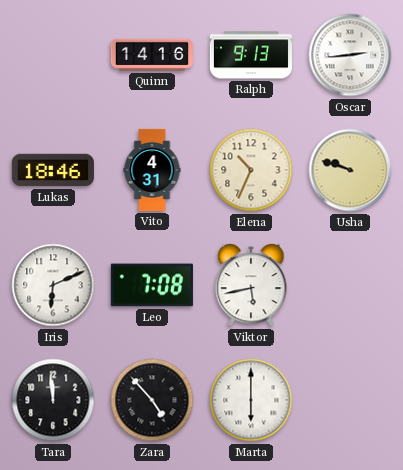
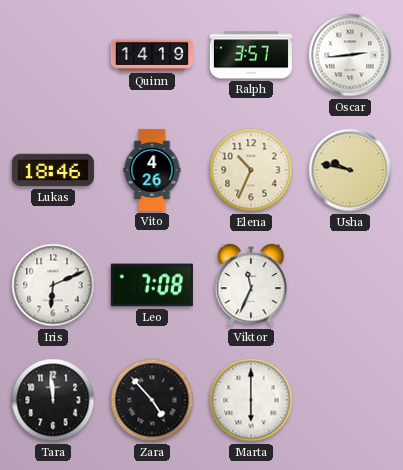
Quinn: 14:16 -> 14:19
Ralph: 9:13 -> 3:57
Vito: 4:31 -> 4:26
Usha: 9:48 -> 9:47
Viktor: 5:43 -> 11:34
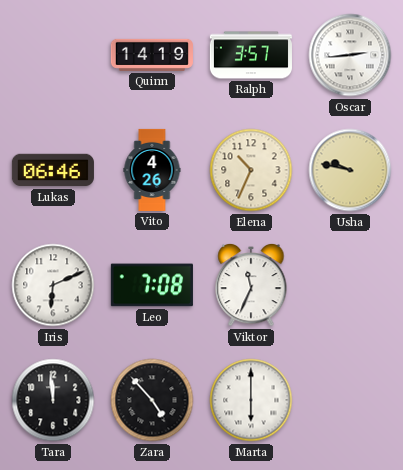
Lukas: 18:46 -> 06:46
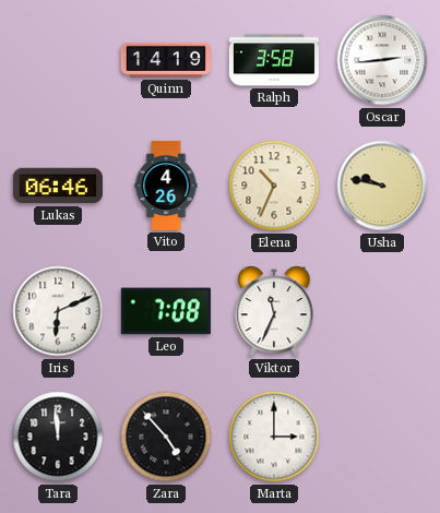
Ralph: 3:57 -> 3:58
Marta: 6:00 -> 3:00
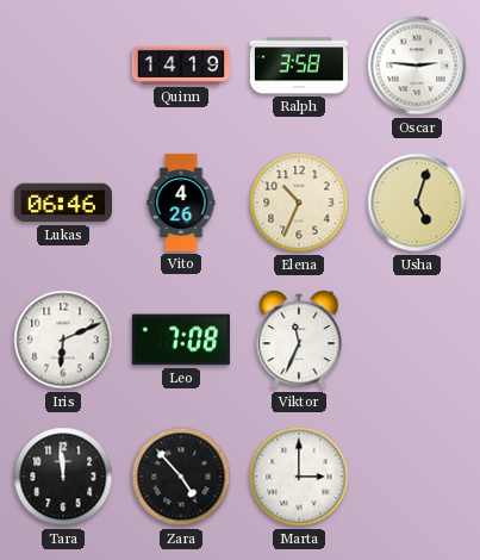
Oscar: 2:44 -> 2:46
Usha: 9:47 -> 5:03
